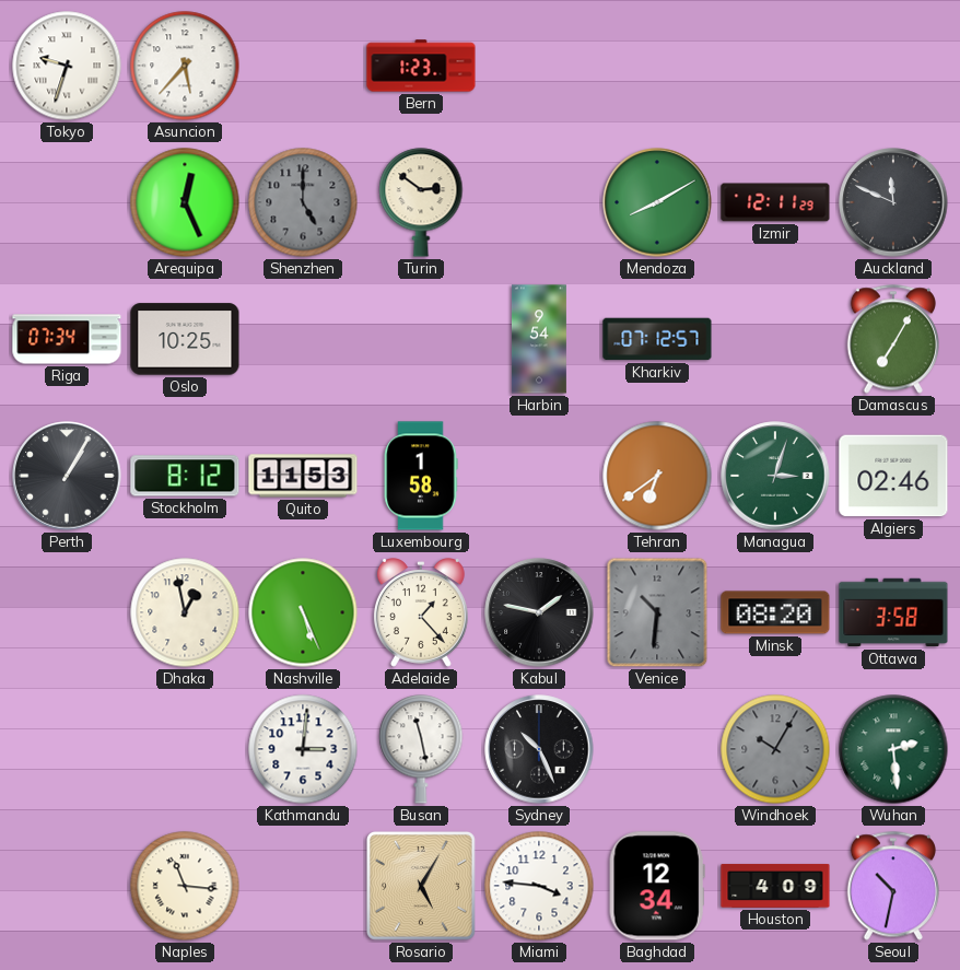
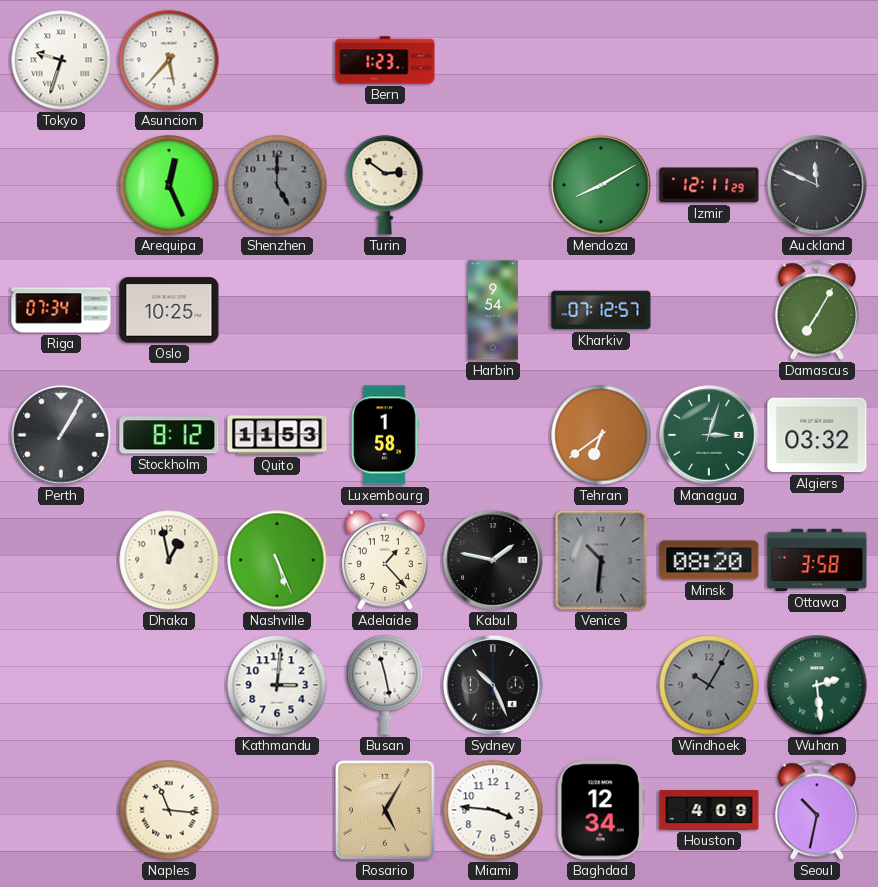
Algiers: 02:46 -> 03:32
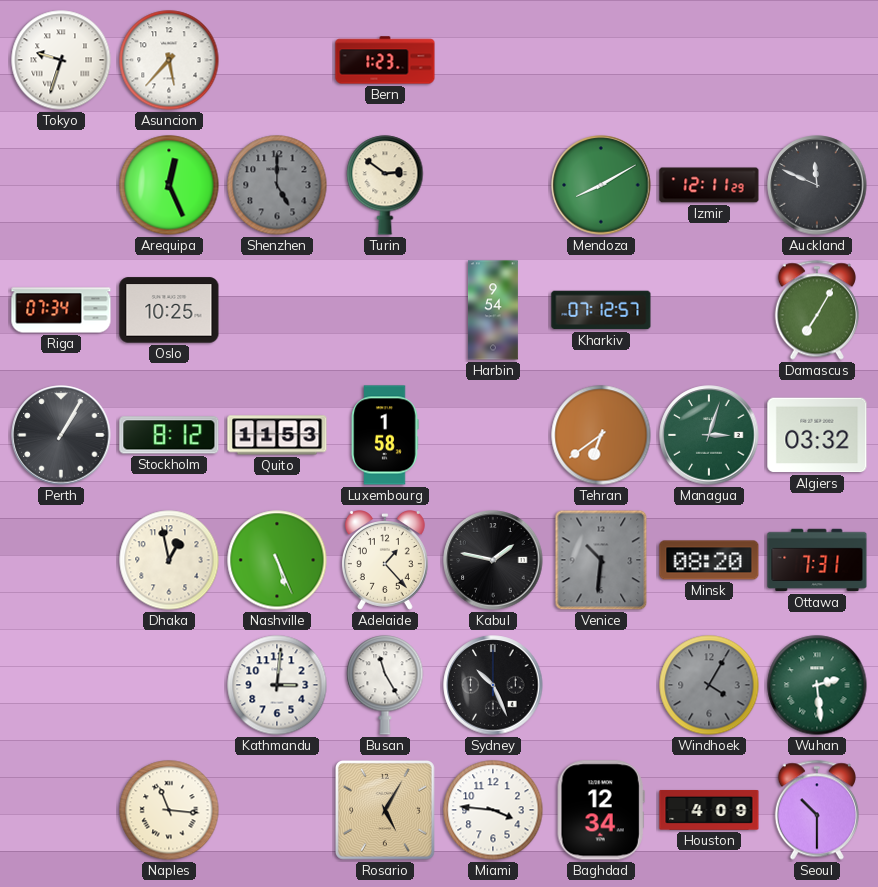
Ottawa: 3:58 -> 7:31
Busan: 11:28 -> 11:25
Windhoek: 10:05 -> 4:05
Seoul: 10:32 -> 10:30
